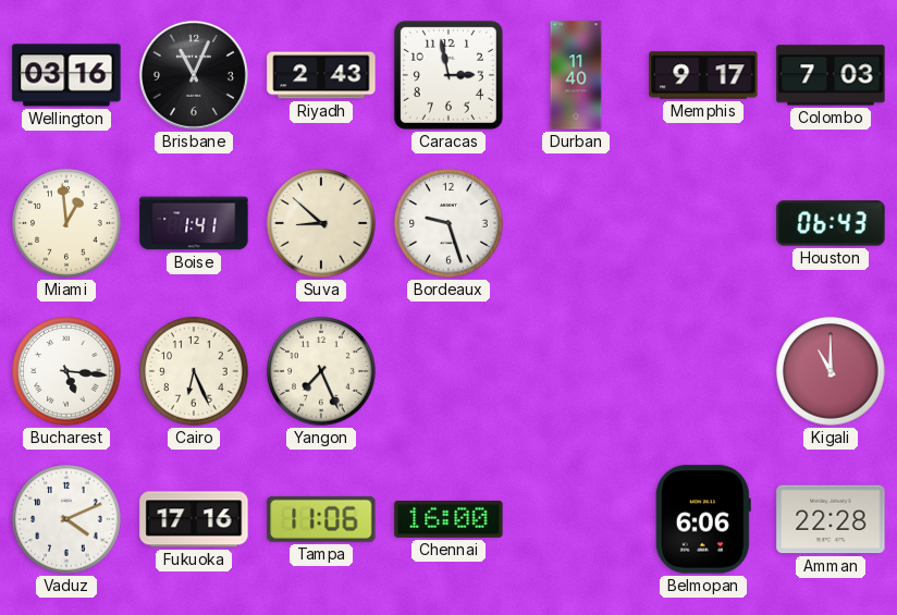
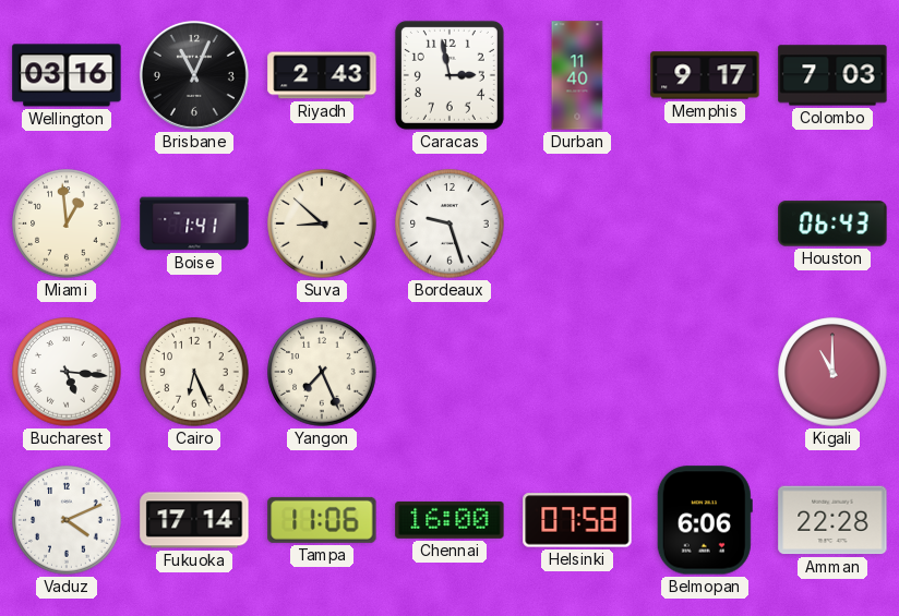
Fukuoka: 17:16 -> 17:14
Helsinki: none -> 07:58
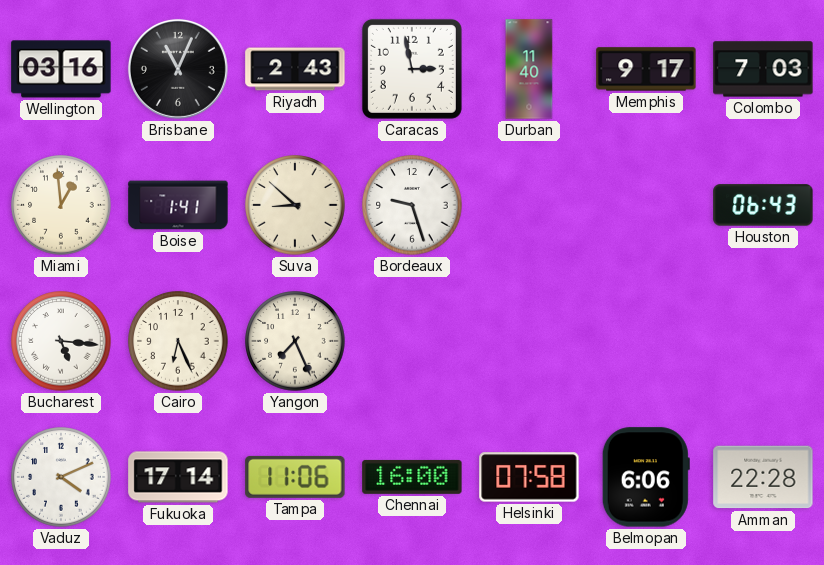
Kigali: 11:00 -> none
